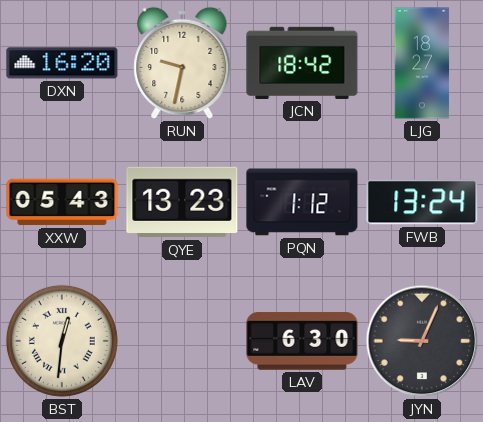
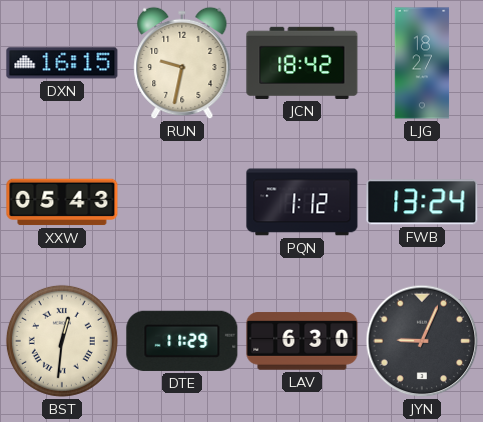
DXN: 16:20 -> 16:15
QYE: 13:23 -> none
DTE: none -> 11:29
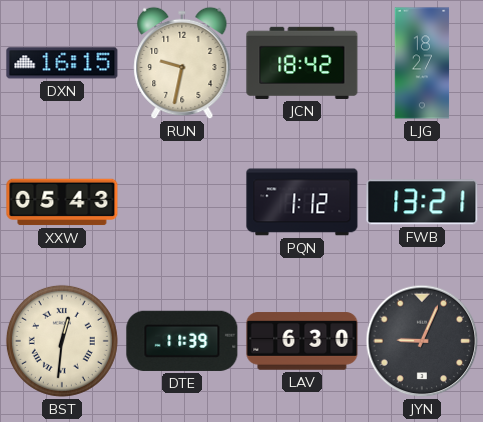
FWB: 13:24 -> 13:21
DTE: 11:29 -> 11:39
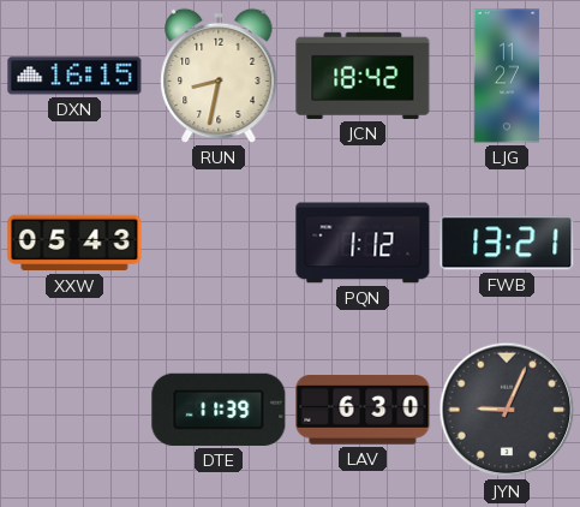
RUN: 9:32 -> 8:32
LJG: 18:27 -> 11:27
BST: 12:31 -> none
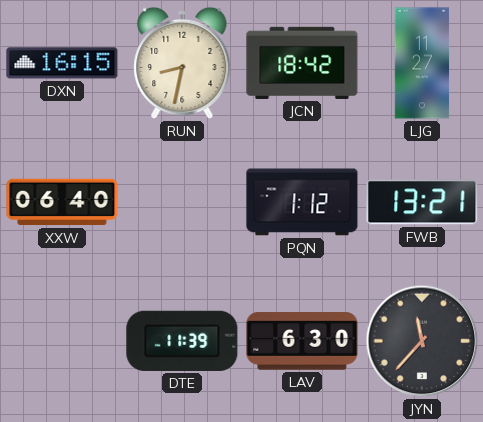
XXW: 05:43 -> 06:40
JYN: 9:04 -> 11:37
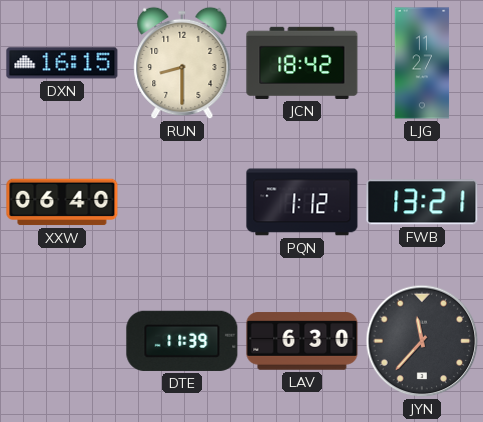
RUN: 8:32 -> 8:30
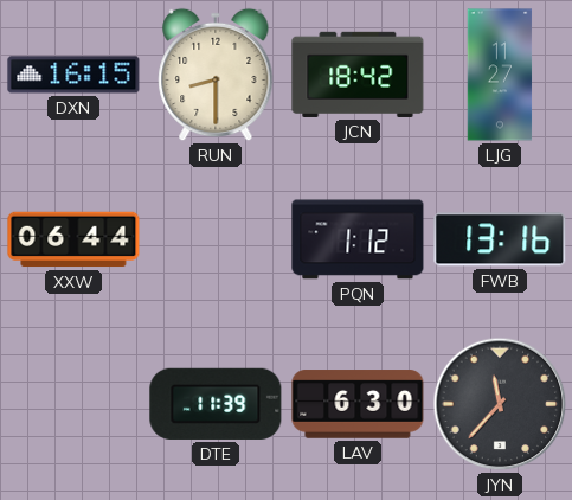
XXW: 06:40 -> 06:44
FWB: 13:21 -> 13:16
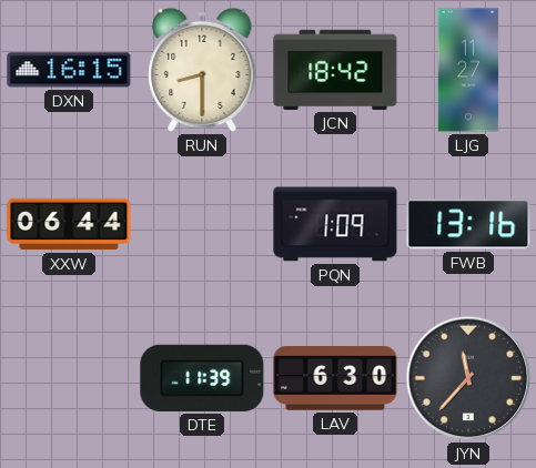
PQN: 1:12 -> 1:09
